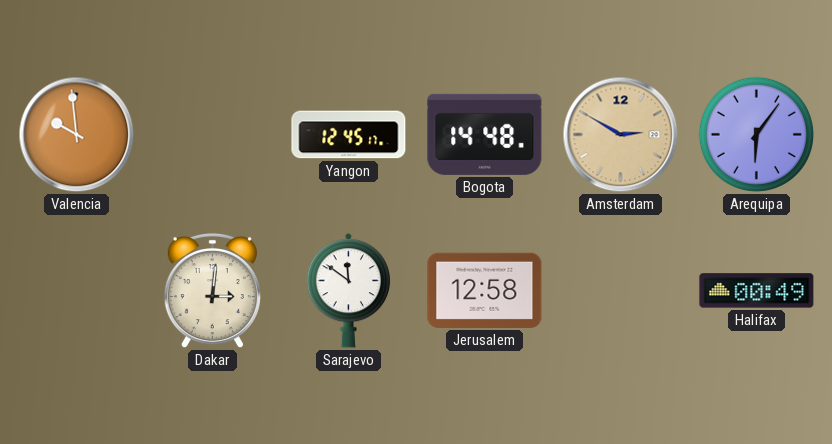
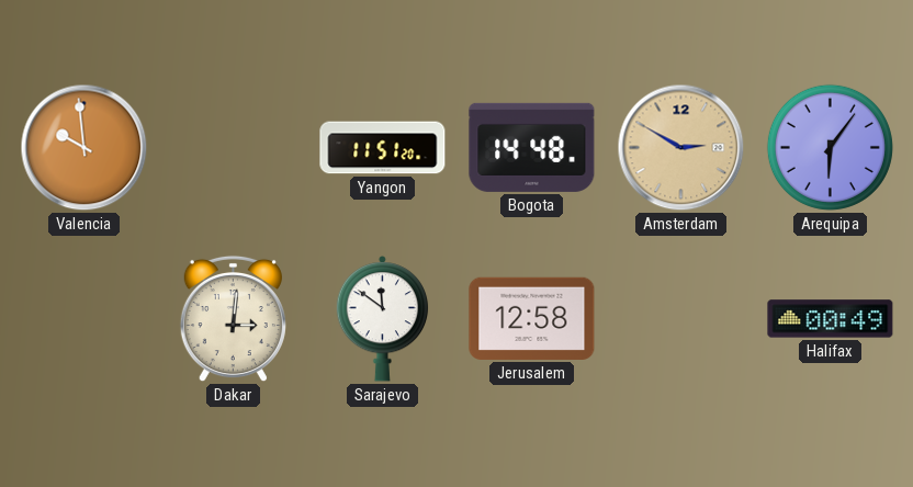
Yangon: 12:45 -> 11:51
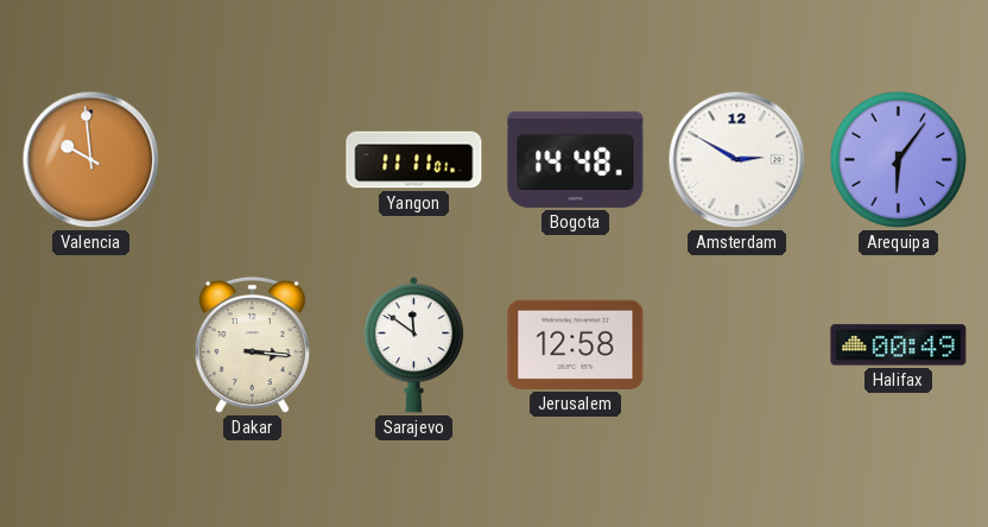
Yangon: 11:51 -> 11:11
Amsterdam dial: champagne -> white
Dakar: 3:01 -> 3:16
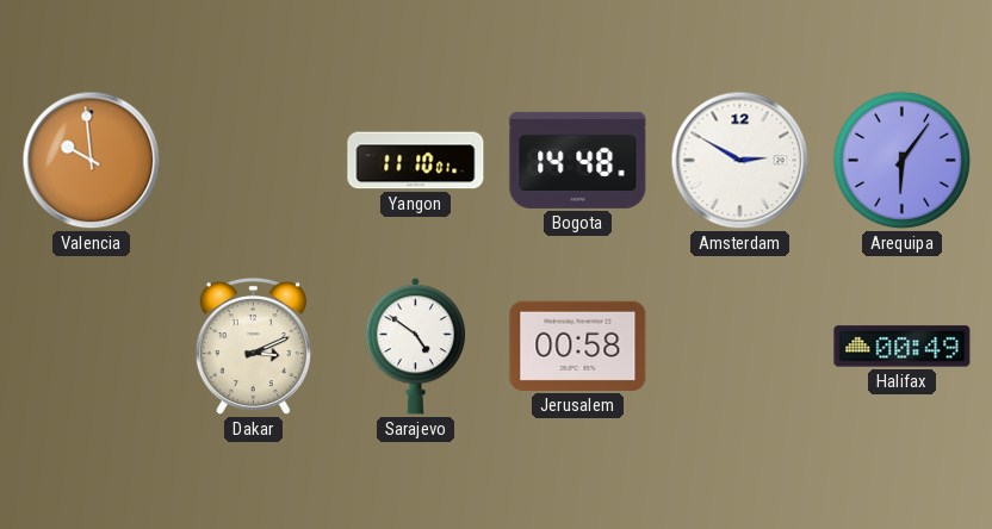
Yangon: 11:11 -> 11:10
Dakar: 3:16 -> 3:11
Sarajevo: 11:51 -> 4:51
Jerusalem: 12:58 -> 00:58
